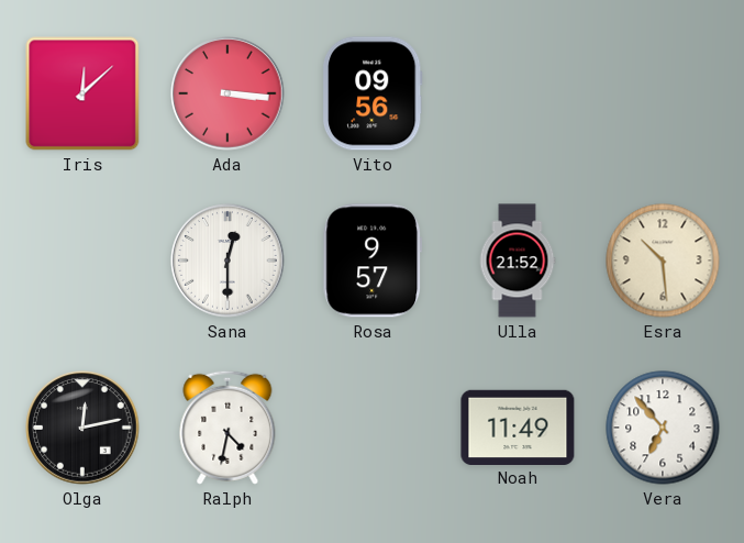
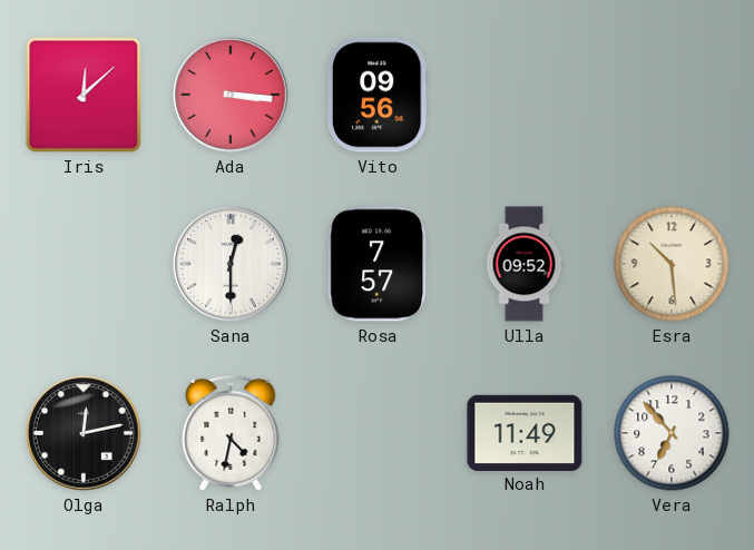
Rosa: 9:57 -> 7:57
Ulla: 21:52 -> 09:52
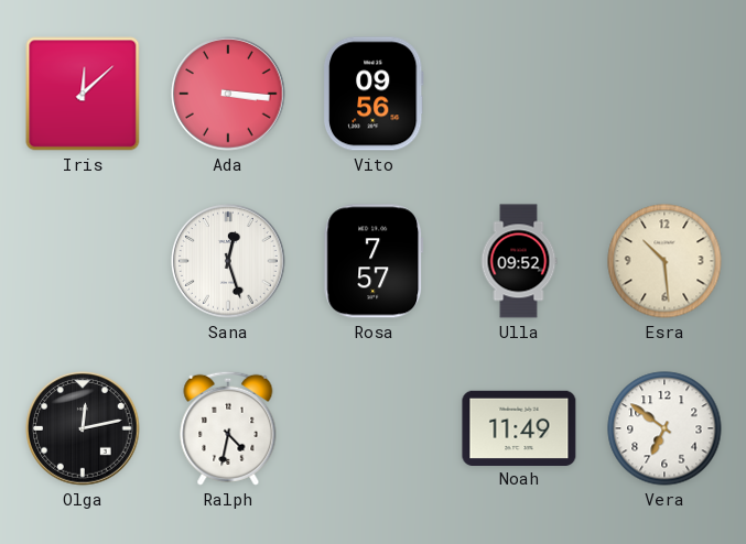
Sana: 12:30 -> 12:27
Vera: 6:53 -> 6:51
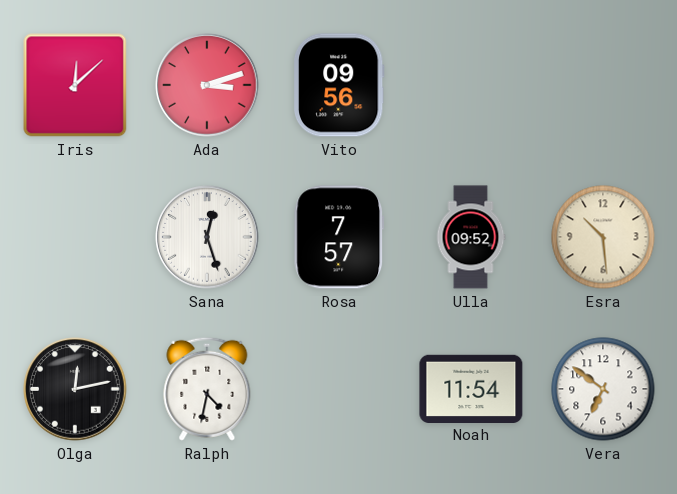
Ada: 3:16 -> 3:12
Noah: 11:49 -> 11:54
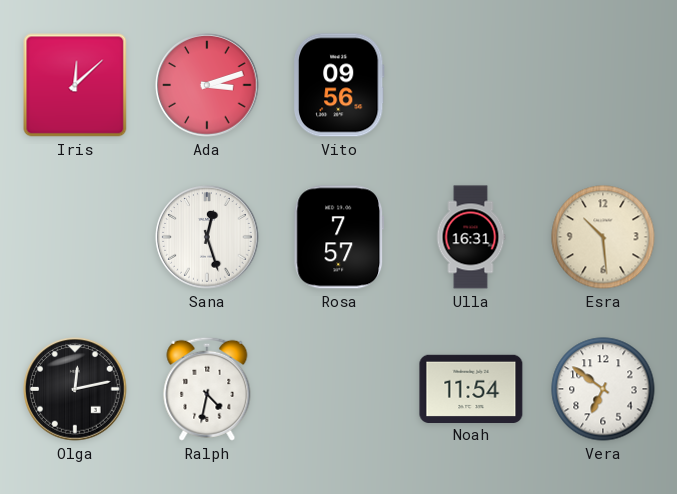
Ulla: 09:52 -> 16:31
